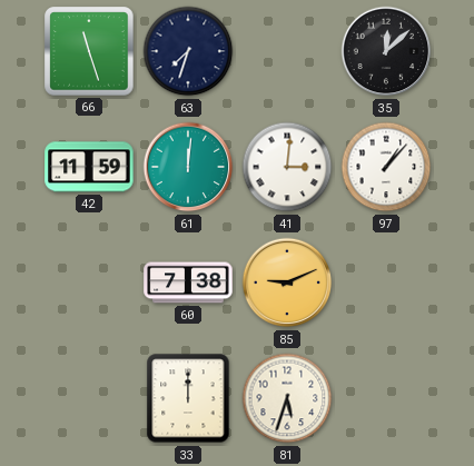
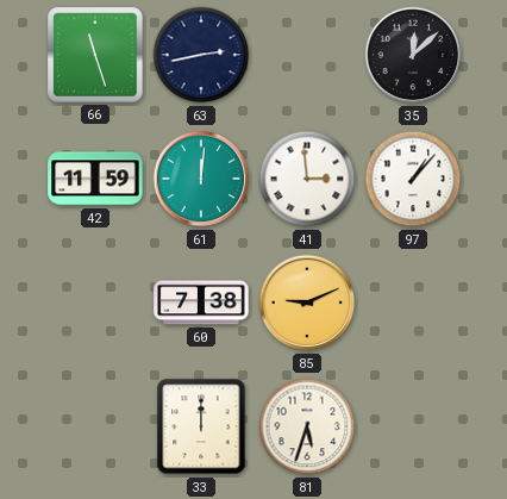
63: 7:33 -> 2:43
41: 3:01 -> 2:59
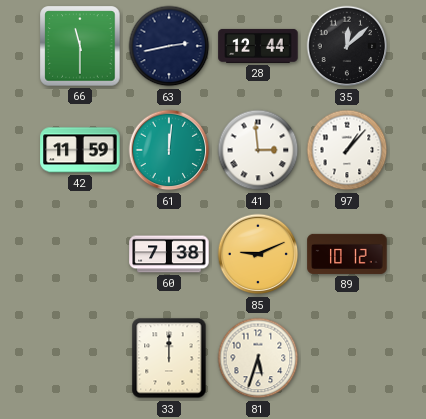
66: 11:27 -> 11:30
28: none -> 12:44
89: none -> 10:12
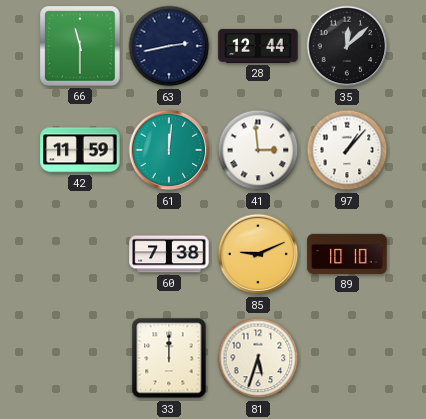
89: 10:12 -> 10:10
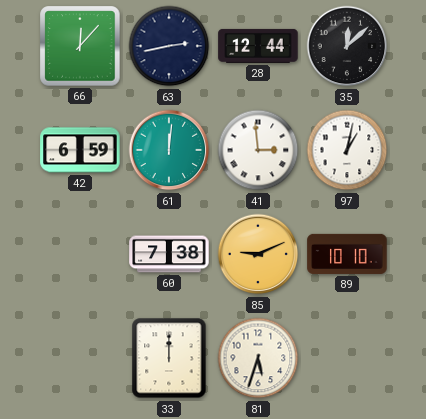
66: 11:30 -> 12:07
42: 11:59 -> 6:59
97: 1:07 -> 1:02
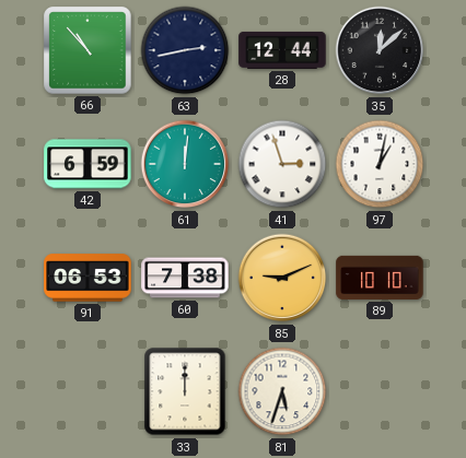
66: 12:07 -> 10:53
41: 2:59 -> 2:57
91: none -> 06:53
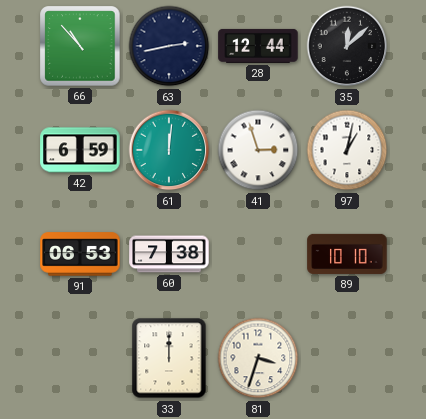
85: 9:11 -> none
81: 5:33 -> 3:33
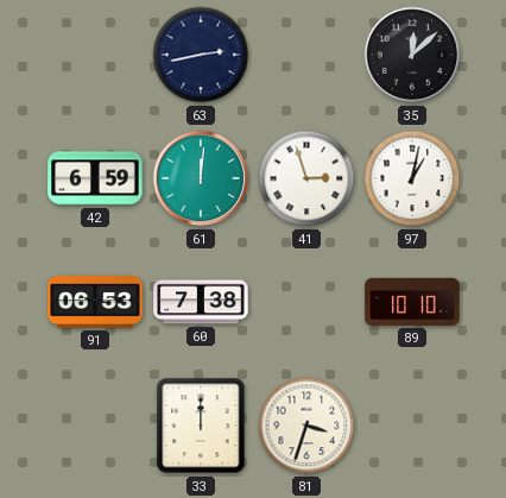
66: 10:53 -> none
28: 12:44 -> none
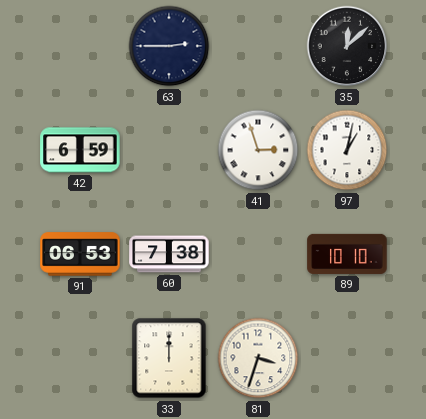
63: 2:43 -> 2:45
61: 12:01 -> none
